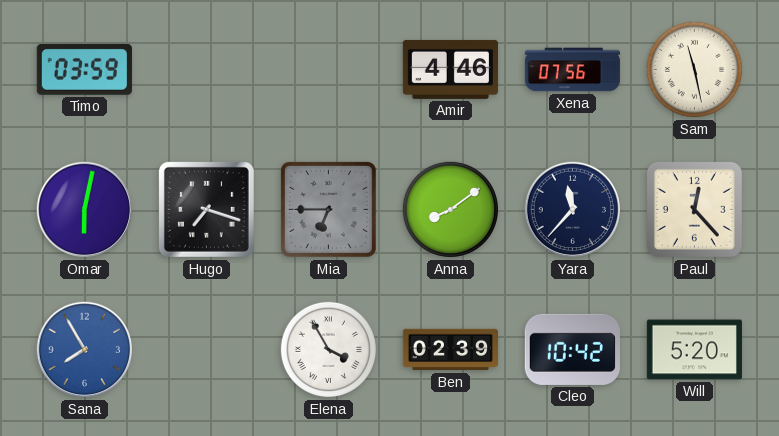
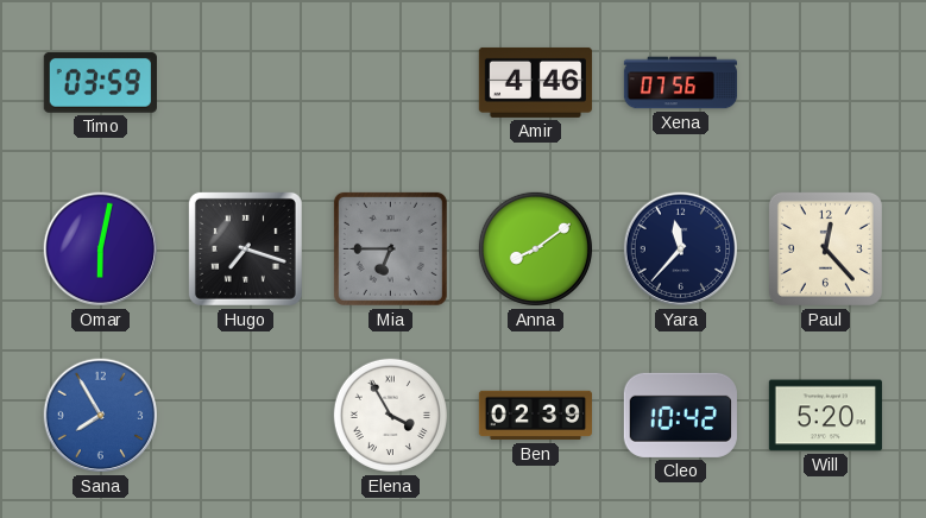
Sam: 11:28 -> none
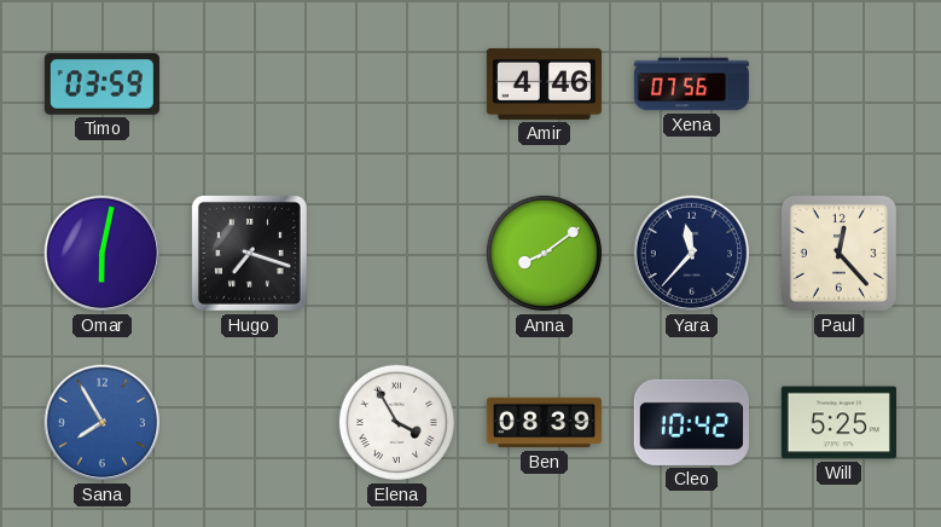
Mia: 6:45 -> none
Ben: 02:39 -> 08:39
Will: 5:20 -> 5:25
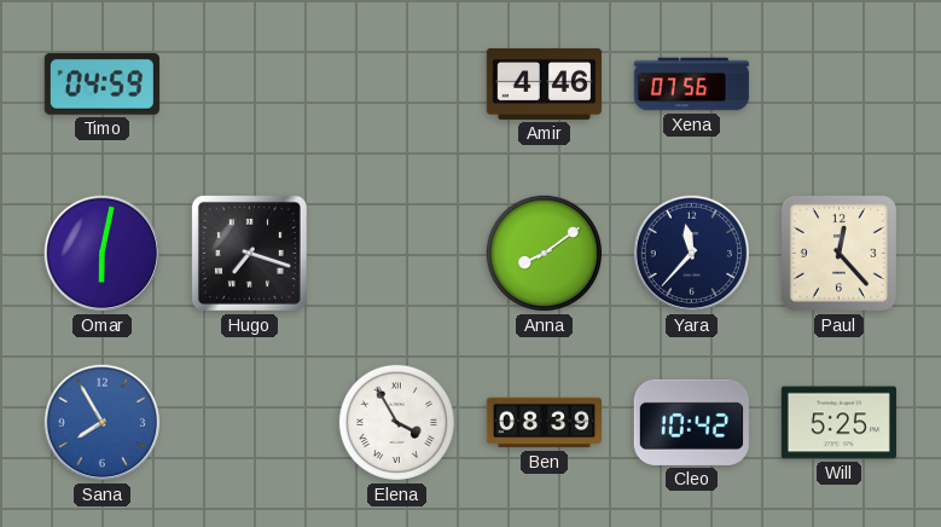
Timo: 03:59 -> 04:59
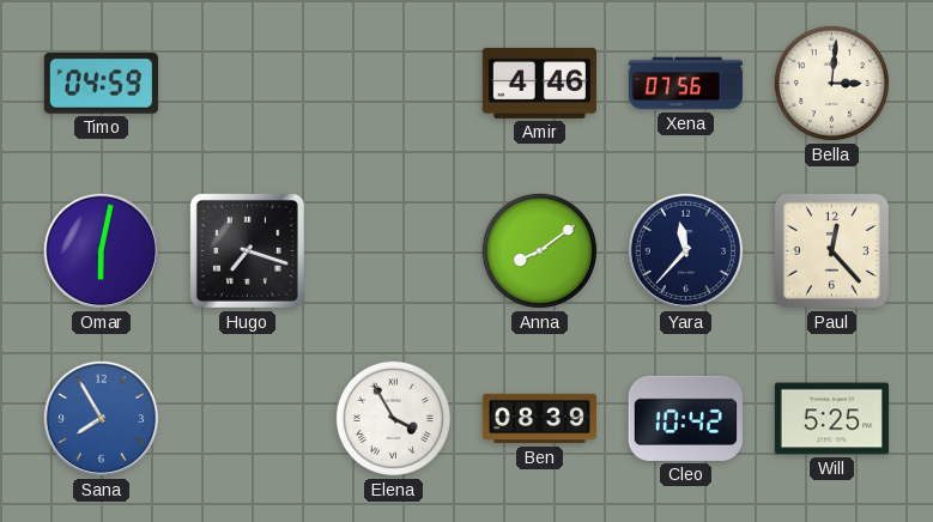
Bella: none -> 3:01
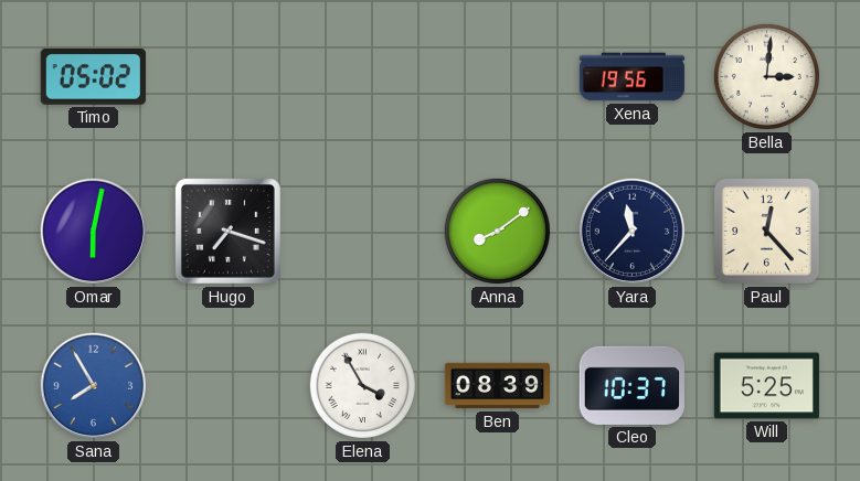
Timo: 04:59 -> 05:02
Amir: 4:46 -> none
Xena: 07:56 -> 19:56
Cleo: 10:42 -> 10:37
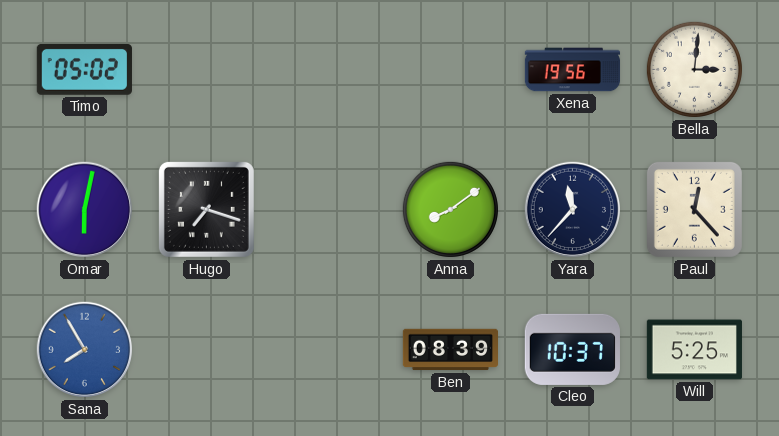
Elena: 3:55 -> none
